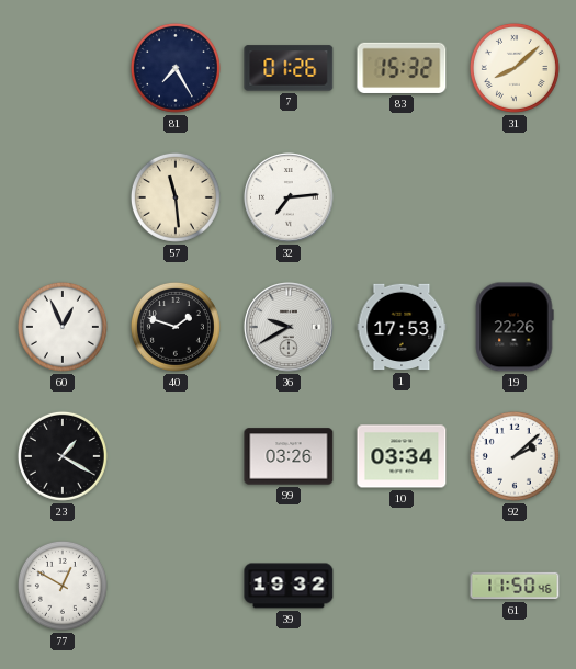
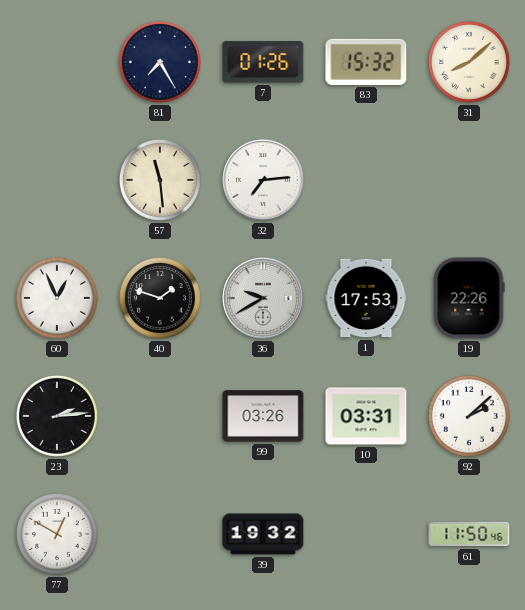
23: 1:20 -> 2:14
10: 03:34 -> 03:31
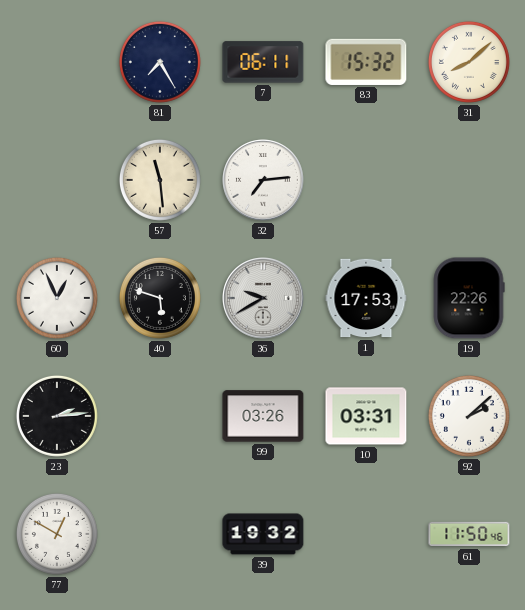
7: 01:26 -> 06:11
40: 1:48 -> 5:48
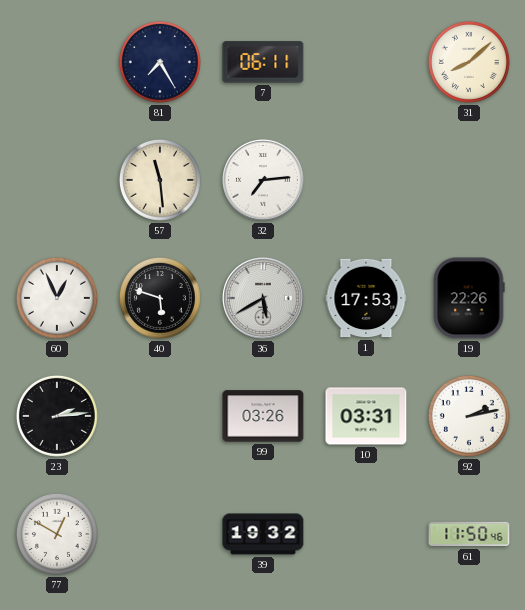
83: 15:32 -> none
36: 9:40 -> 5:40
92: 2:08 -> 2:13
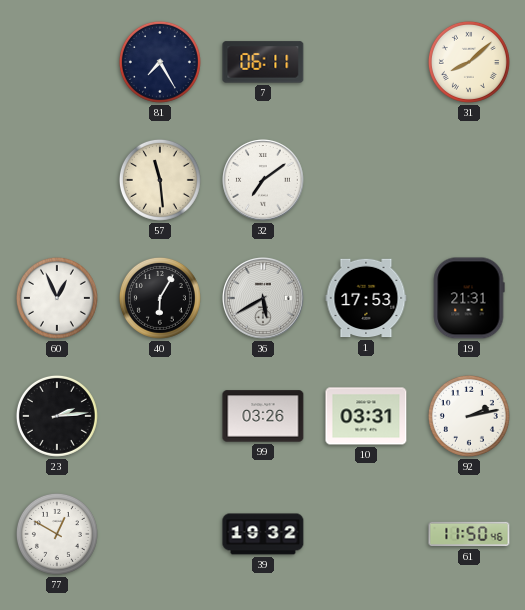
32: 7:14 -> 7:09
40: 5:48 -> 6:05
19: 22:26 -> 21:31
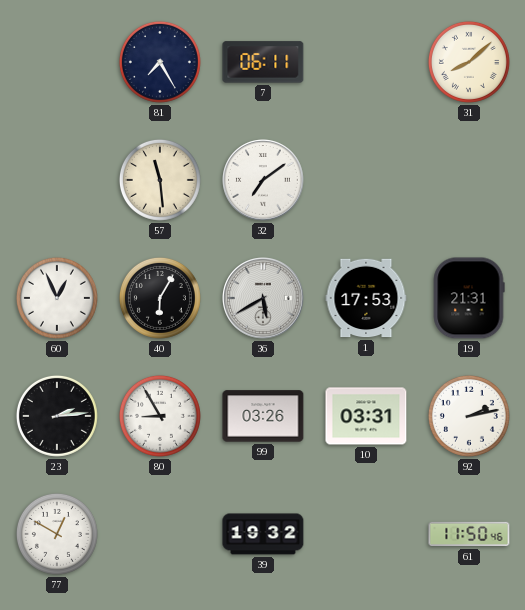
80: none -> 8:55
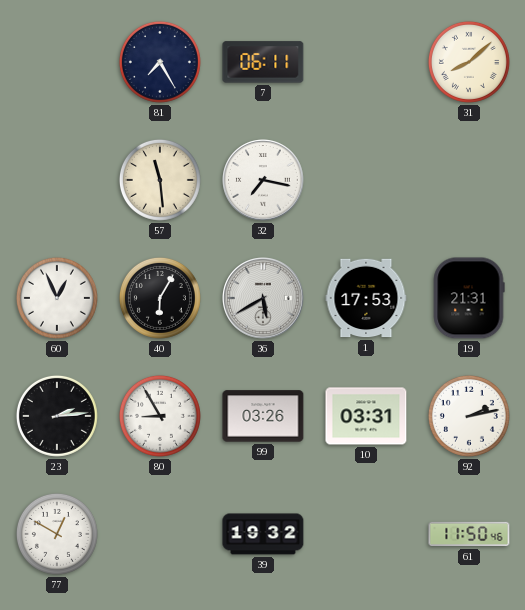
32: 7:09 -> 7:17
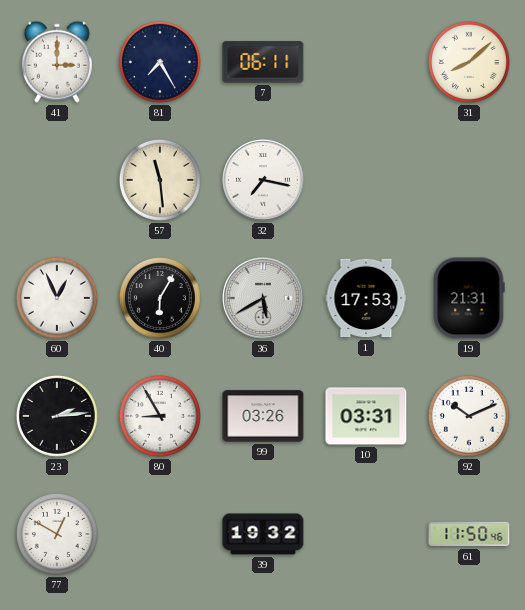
41: none -> 3:00
92: 2:13 -> 10:11
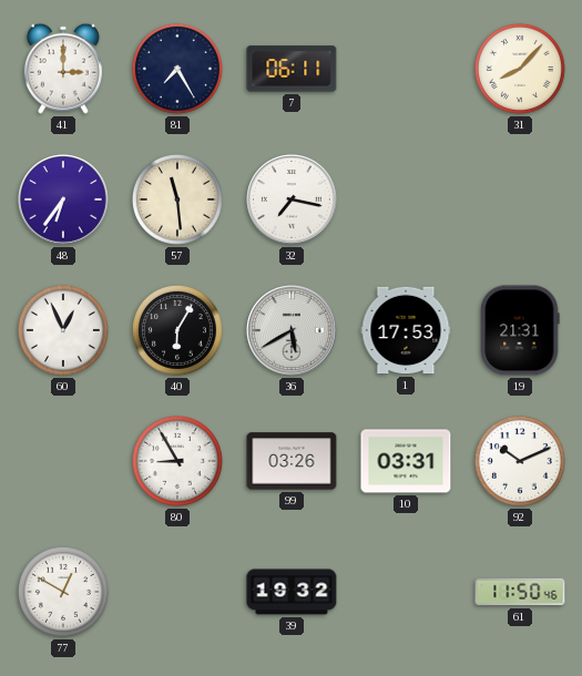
31: 8:08 -> 8:07
48: none -> 6:36
23: 2:14 -> none
